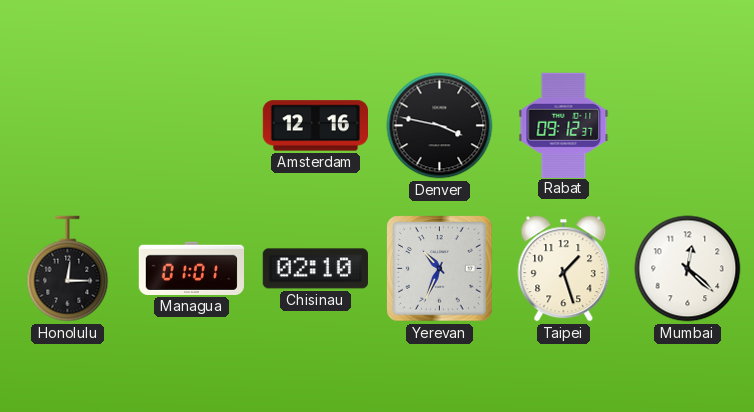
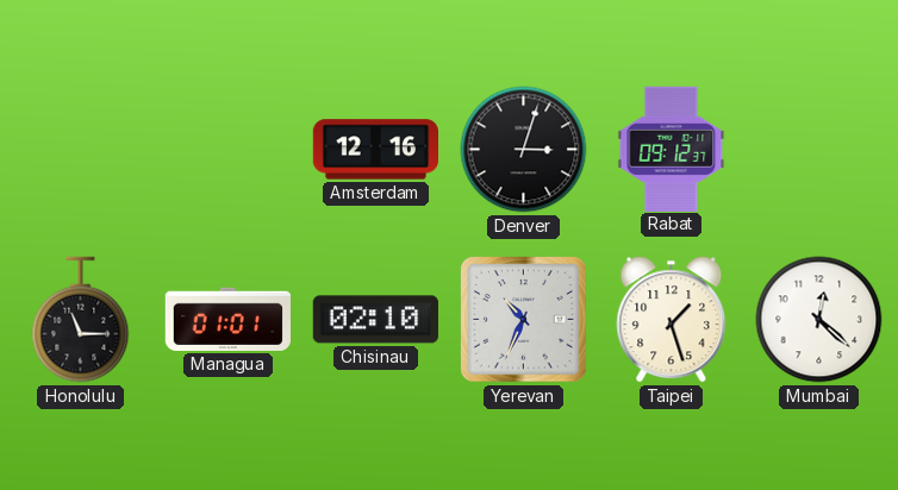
Denver: 3:47 -> 3:03
Honolulu: 12:15 -> 11:15
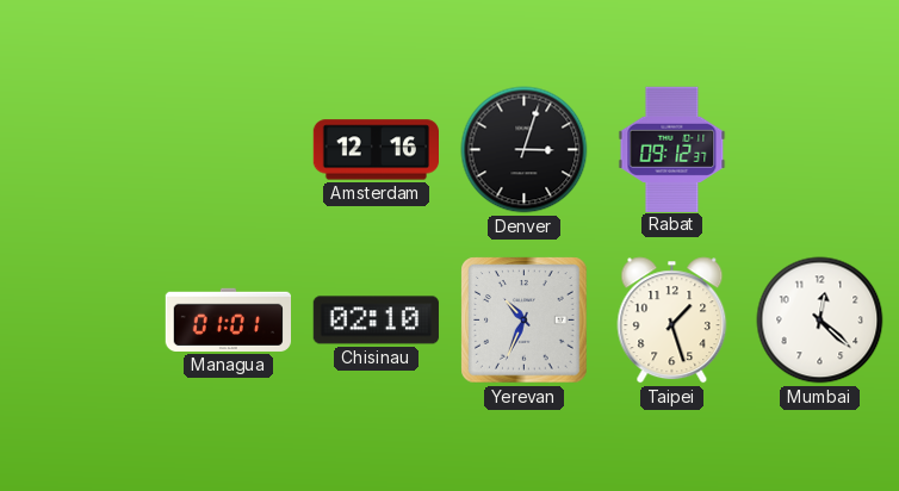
Honolulu: 11:15 -> none
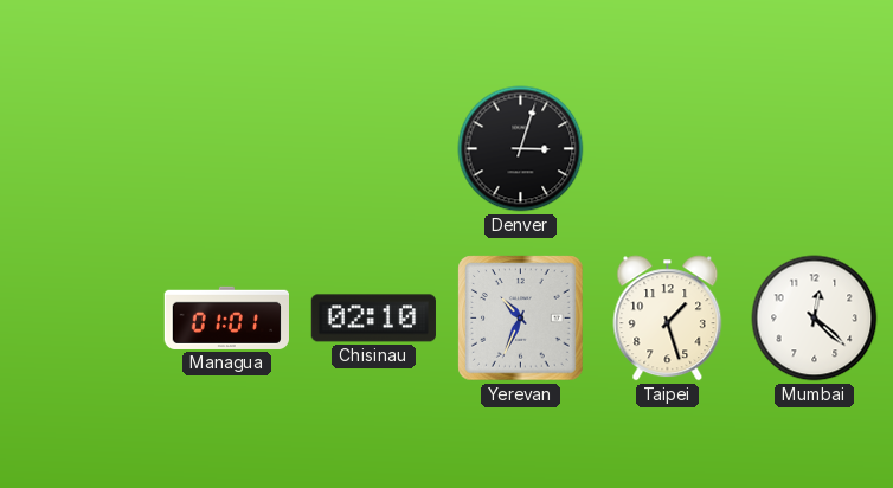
Amsterdam: 12:16 -> none
Rabat: 09:12 -> none
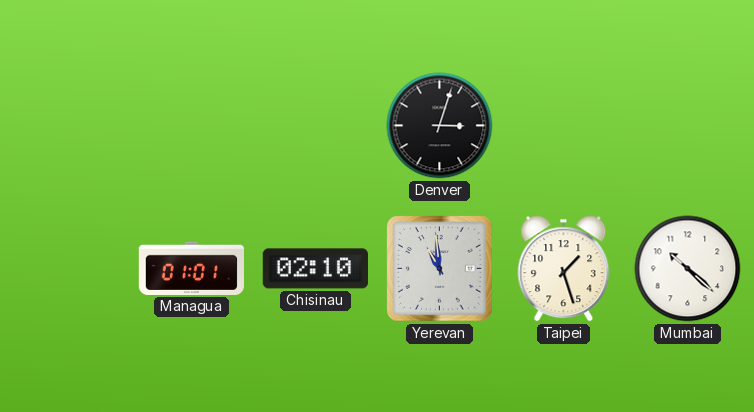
Yerevan: 10:34 -> 10:59
Mumbai: 12:22 -> 10:22
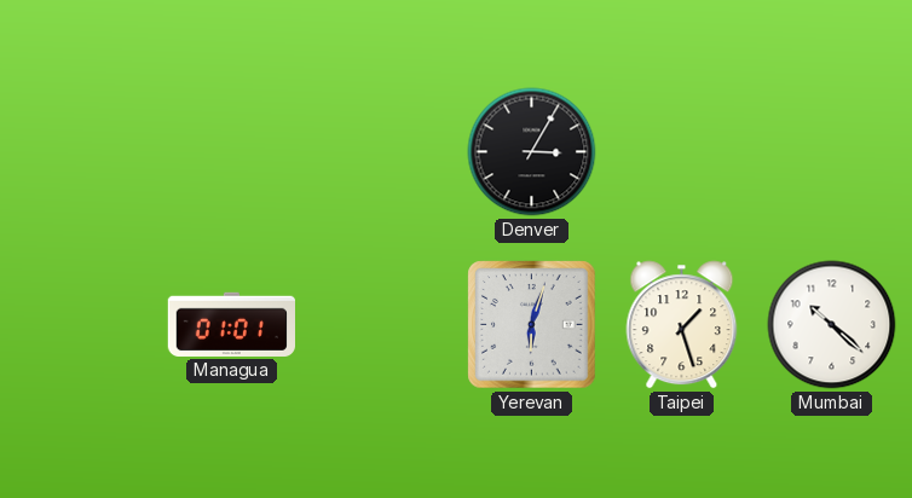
Denver: 3:03 -> 3:05
Chisinau: 02:10 -> none
Yerevan: 10:59 -> 6:03
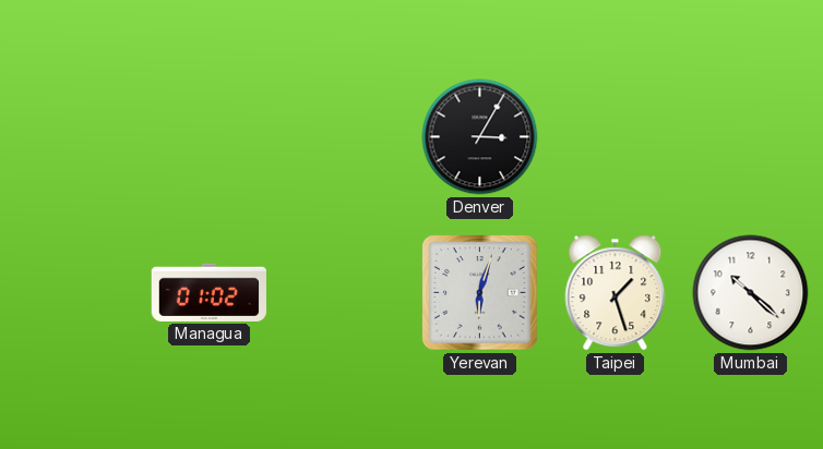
Managua: 01:01 -> 01:02
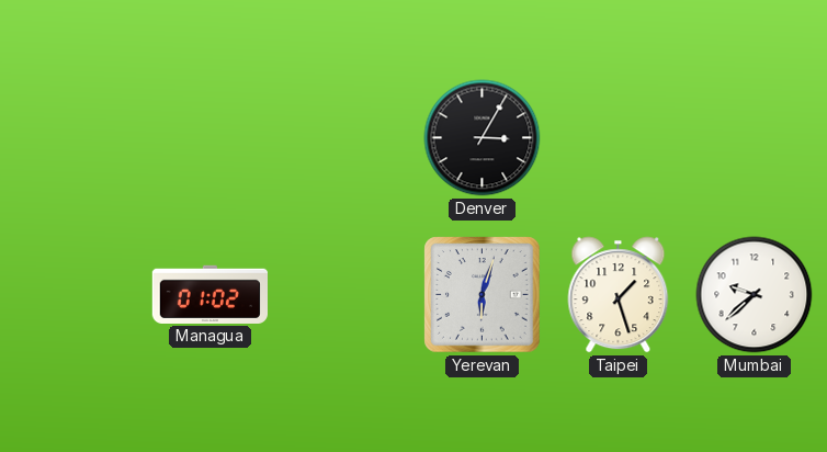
Mumbai: 10:22 -> 9:38
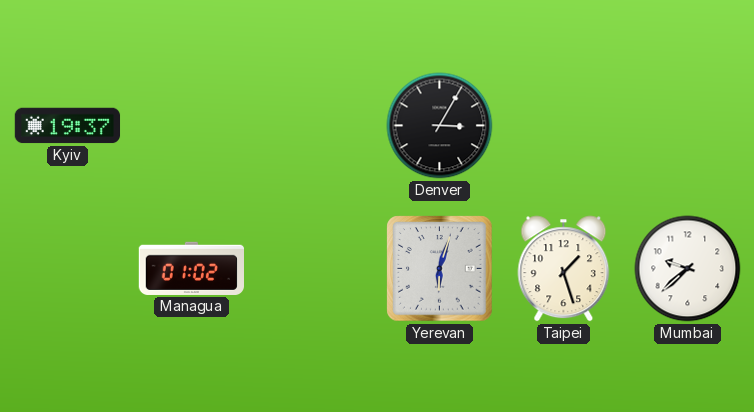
Kyiv: none -> 19:37
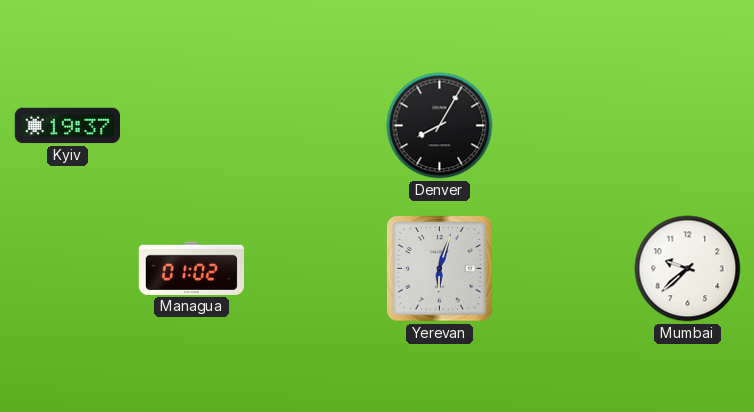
Denver: 3:05 -> 8:05
Taipei: 1:27 -> none
